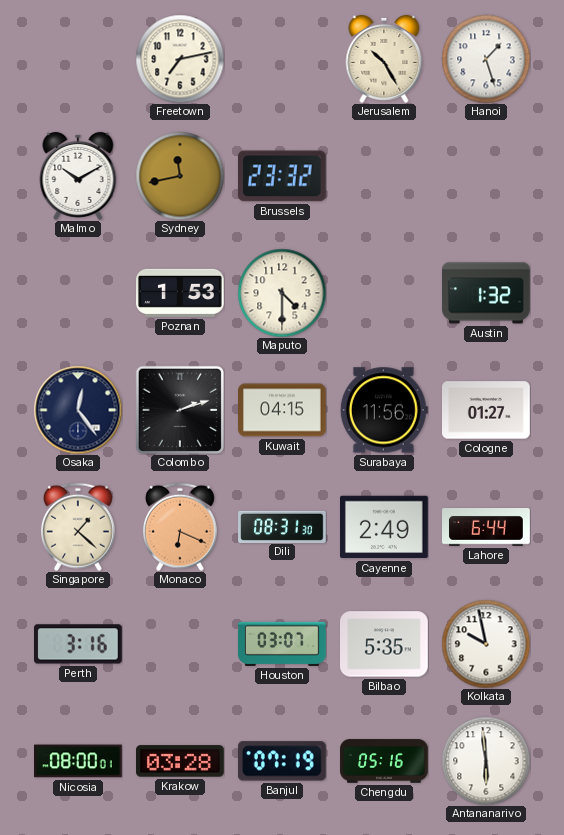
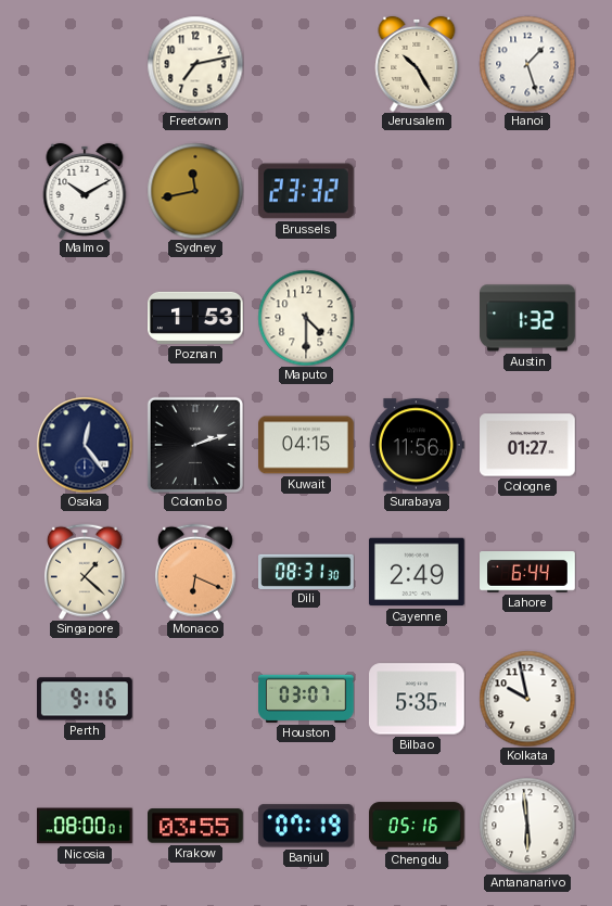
Perth: 3:16 -> 9:16
Krakow: 03:28 -> 03:55
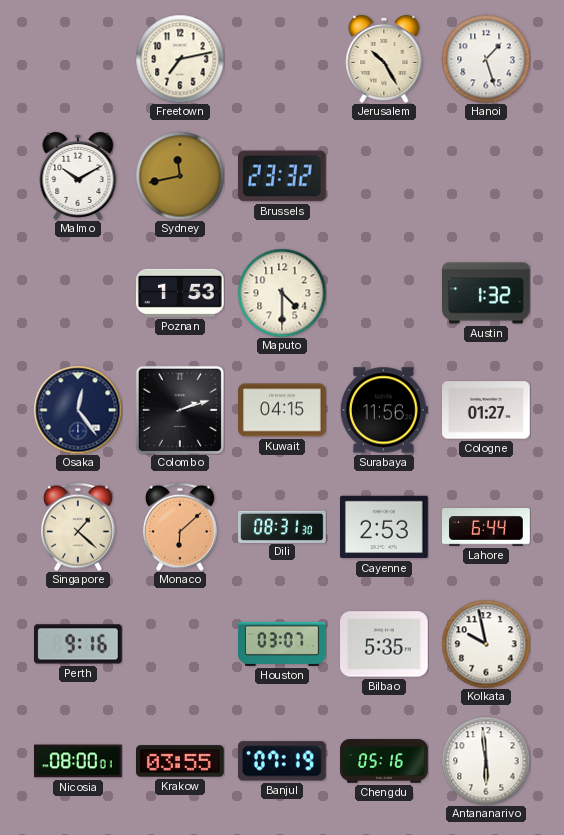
Monaco: 6:19 -> 6:08
Cayenne: 2:49 -> 2:53
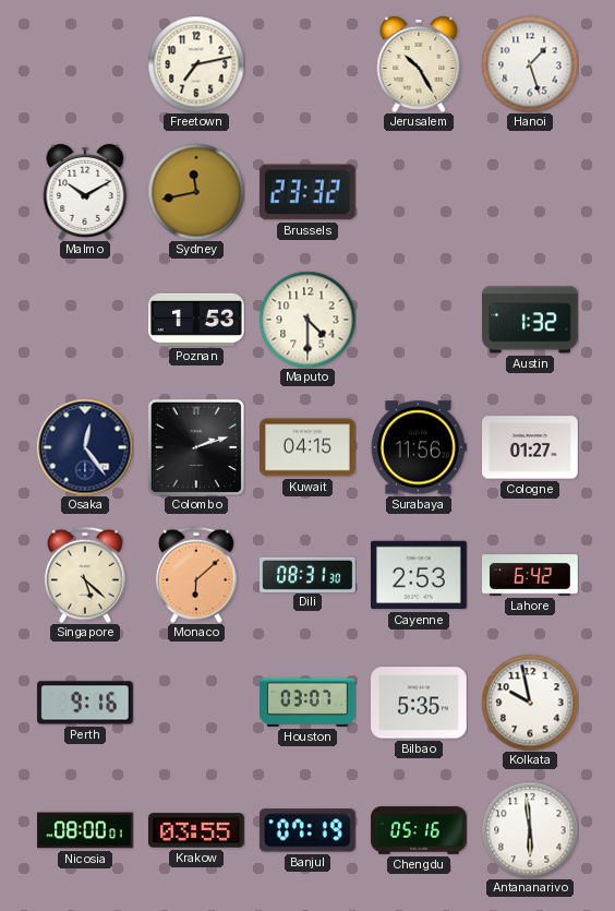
Singapore: 1:22 -> 5:22
Lahore: 6:44 -> 6:42
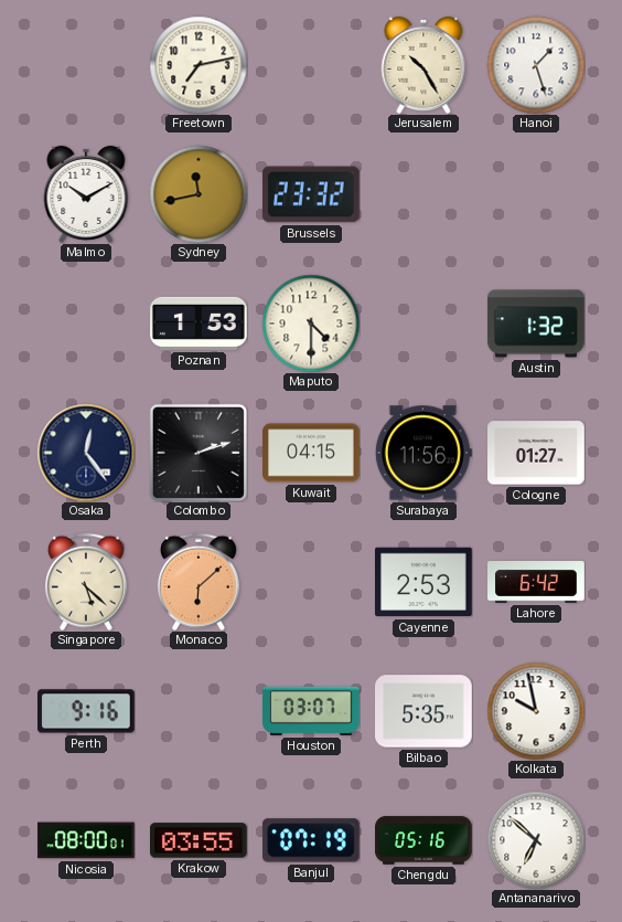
Dili: 08:31 -> none
Antananarivo: 5:59 -> 6:52
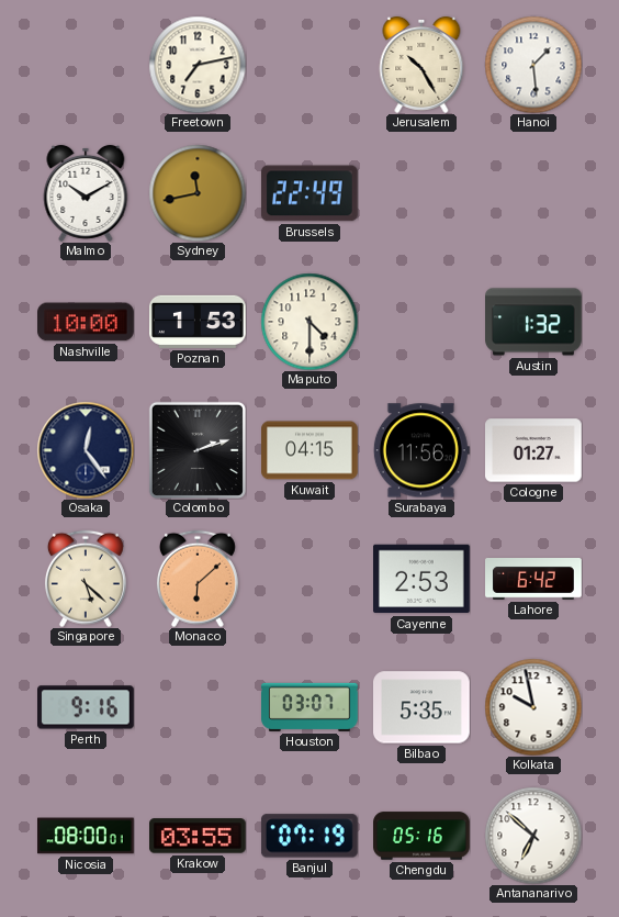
Hanoi: 1:27 -> 1:29
Brussels: 23:32 -> 22:49
Nashville: none -> 10:00
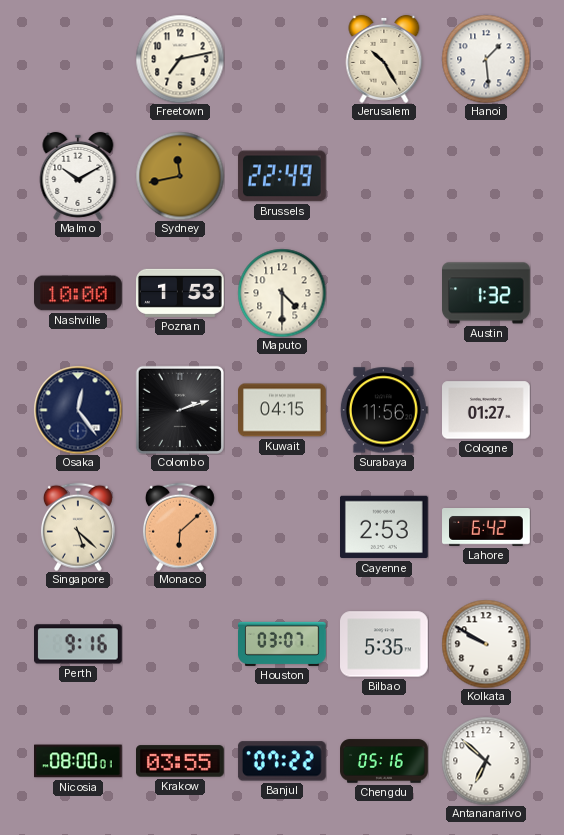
Kolkata: 9:58 -> 9:50
Banjul: 07:19 -> 07:22
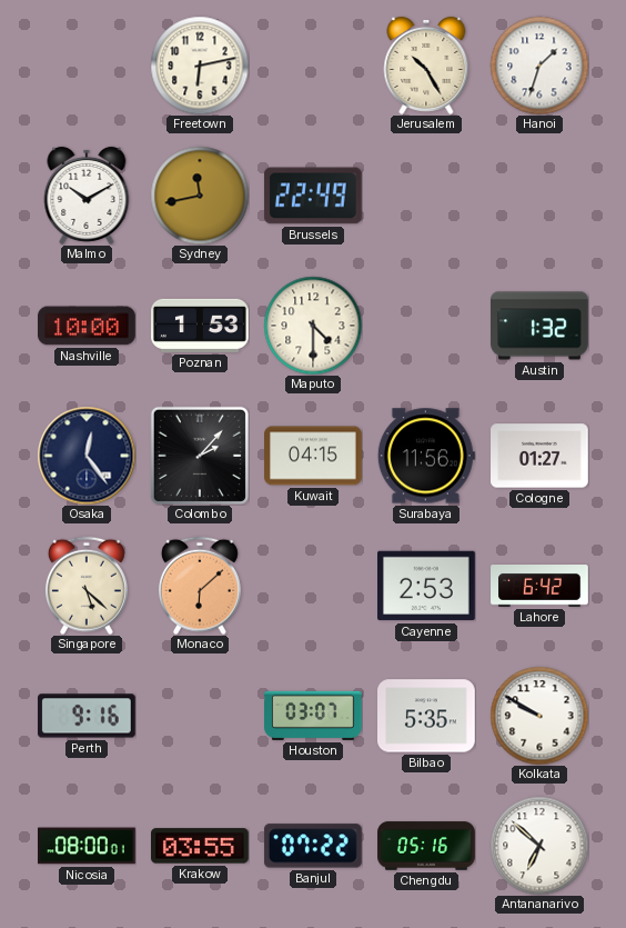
Freetown: 7:13 -> 6:13
Hanoi: 1:29 -> 1:33
Colombo: 2:12 -> 2:07
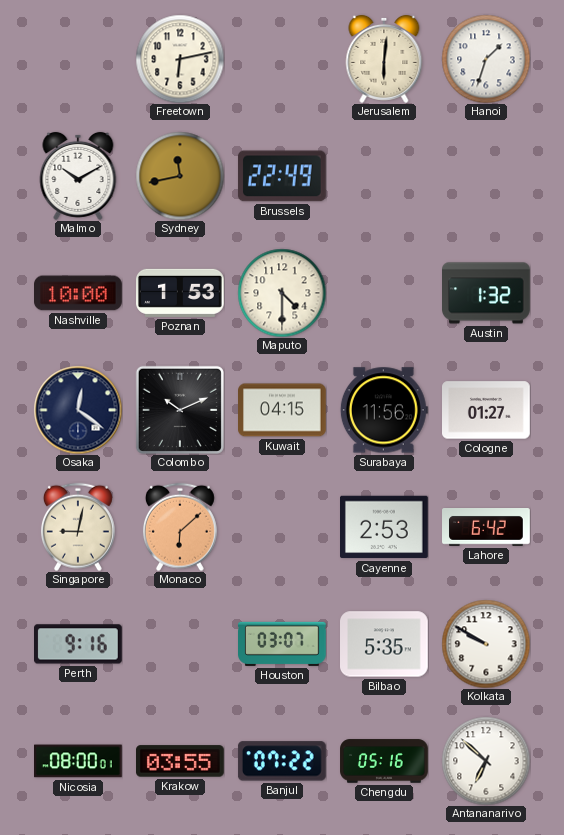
Jerusalem: 10:25 -> 6:01
Osaka: 12:24 -> 12:21
Colombo: 2:07 -> 10:11
Singapore: 5:22 -> 9:02
